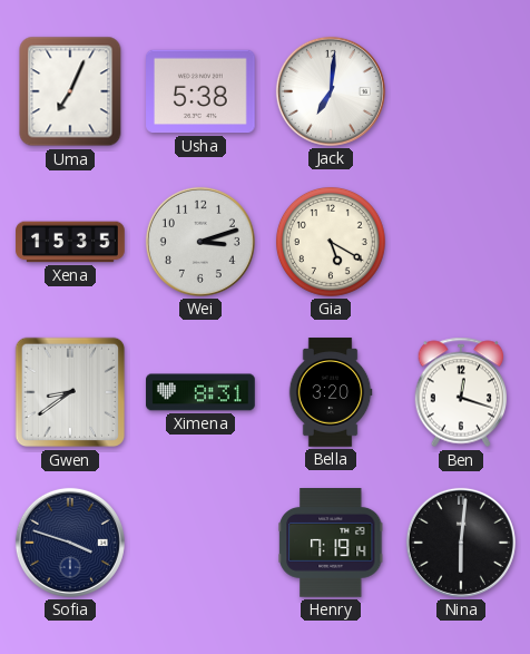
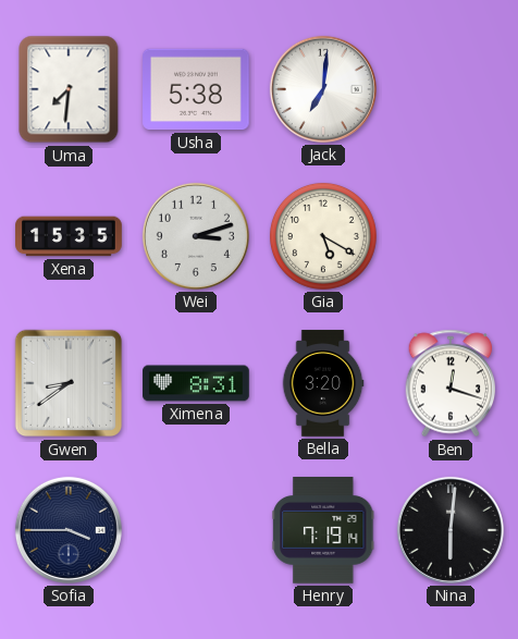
Uma: 7:04 -> 7:31
Sofia: 3:48 -> 3:45
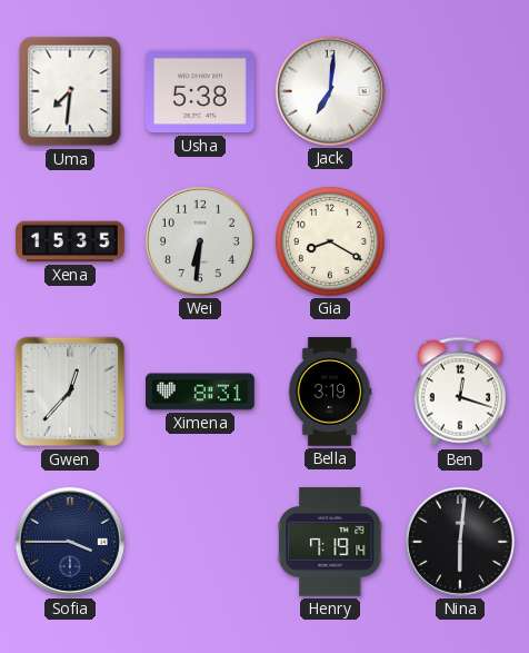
Wei: 3:12 -> 6:31
Gia: 5:20 -> 8:20
Gwen: 8:39 -> 12:37
Bella: 3:20 -> 3:19
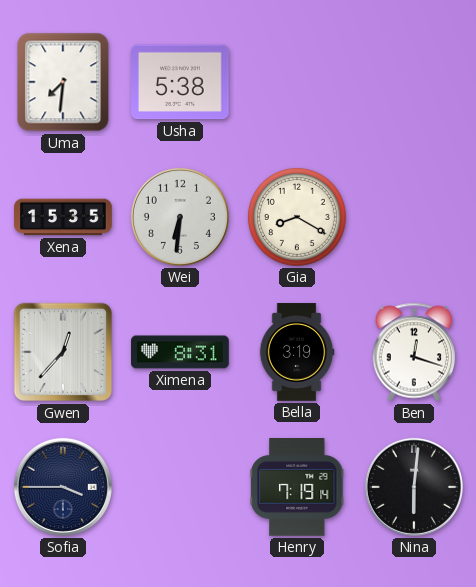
Jack: 7:01 -> none
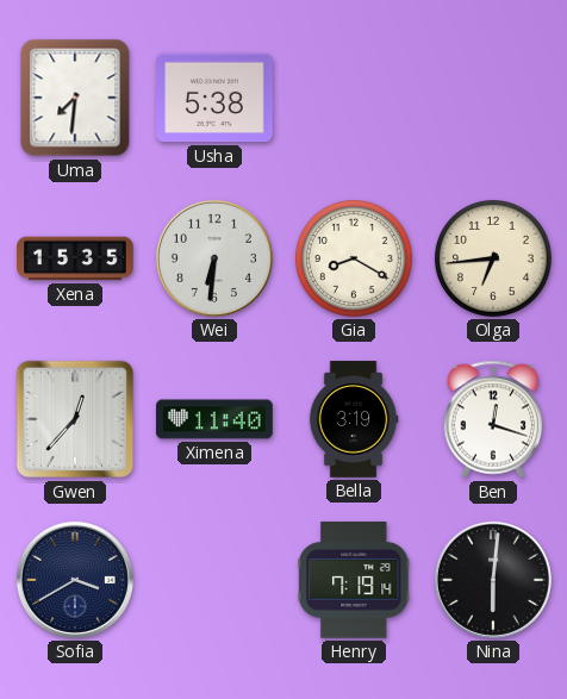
Olga: none -> 6:44
Ximena: 8:31 -> 11:40
Sofia: 3:45 -> 3:40
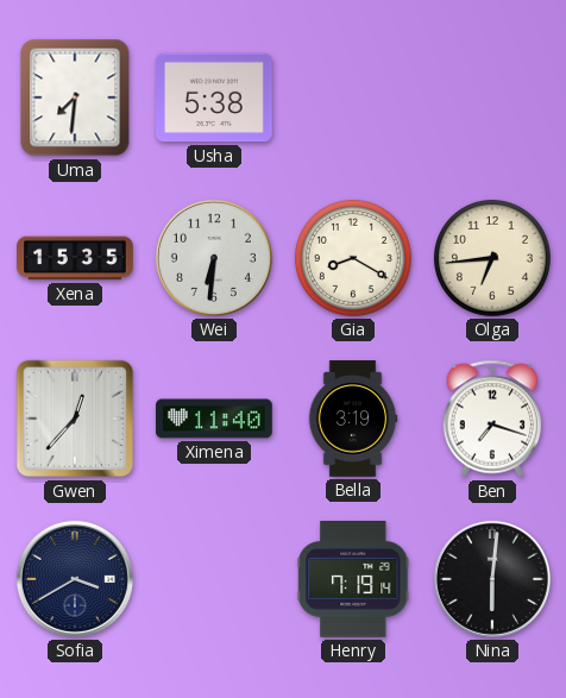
Ben: 12:18 -> 7:18
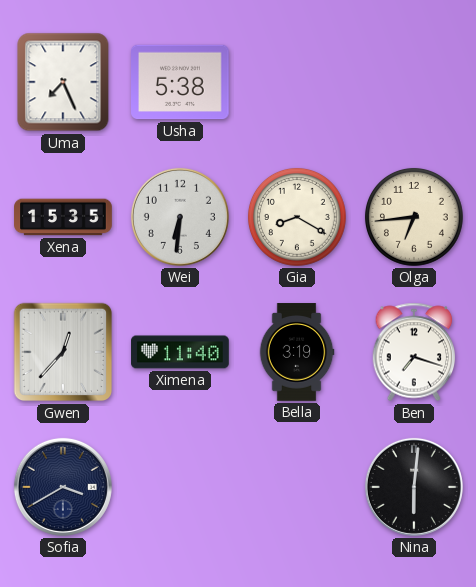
Uma: 7:31 -> 7:26
Henry: 7:19 -> none
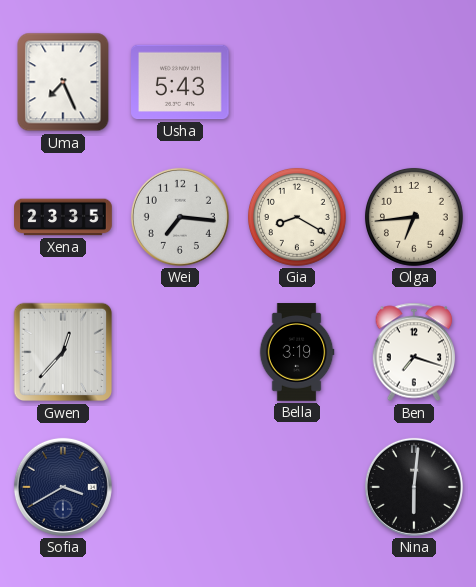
Usha: 5:38 -> 5:43
Xena: 15:35 -> 23:35
Wei: 6:31 -> 7:16
Ximena: 11:40 -> none
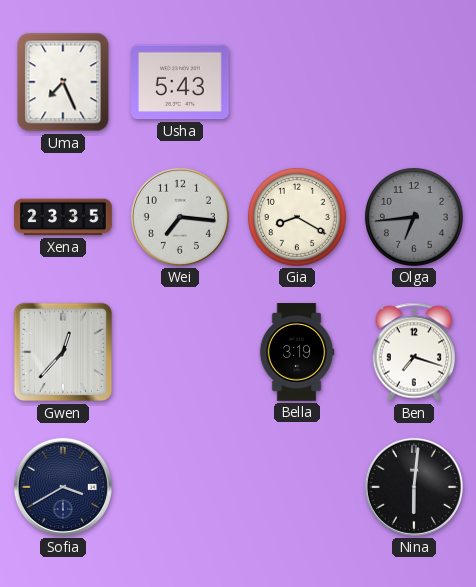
Olga dial: cream -> grey
